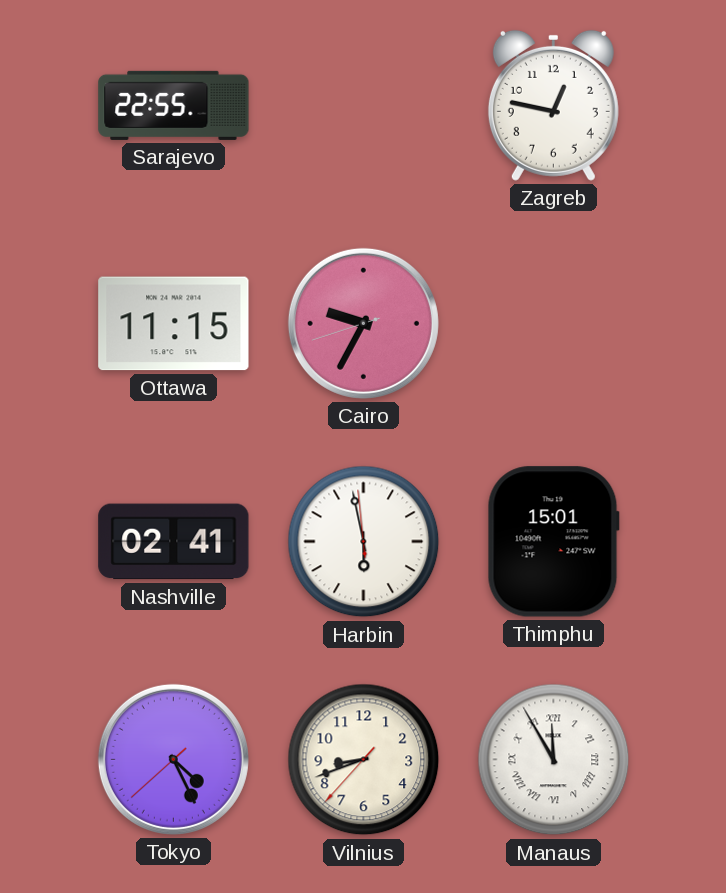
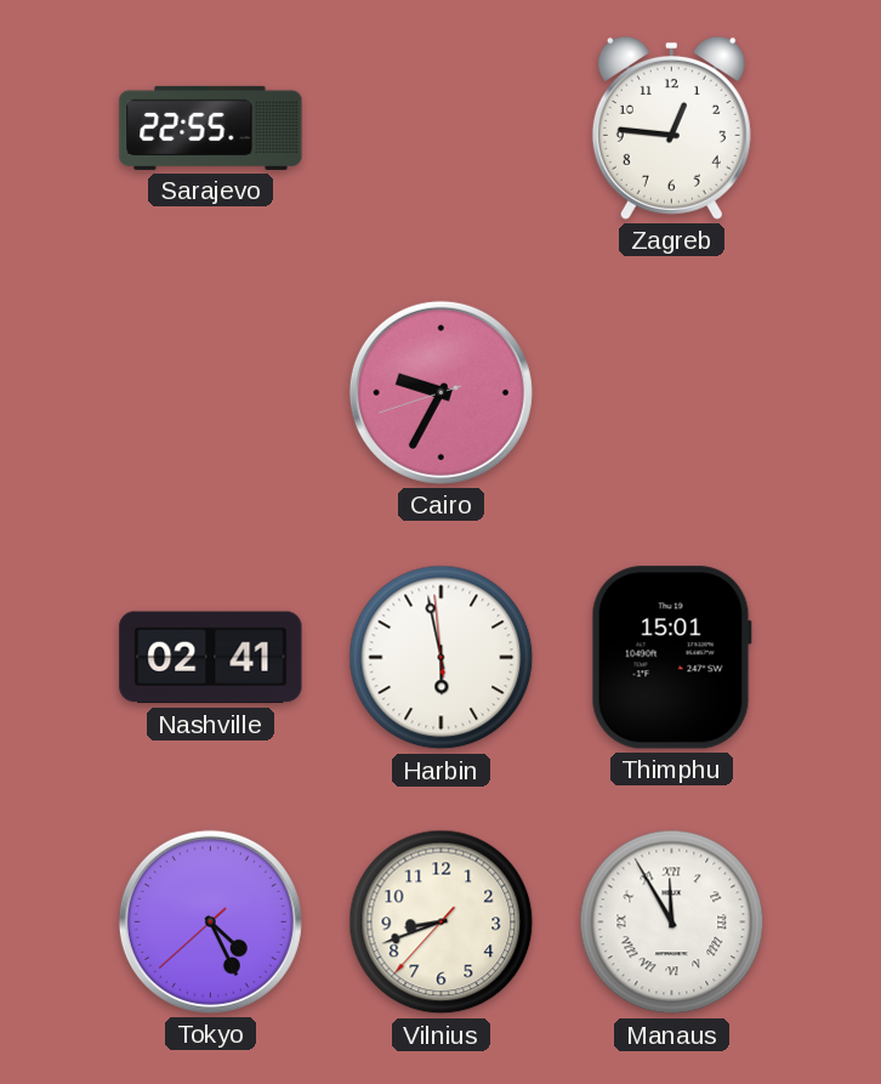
Zagreb: 12:47 -> 12:46
Ottawa: 11:15 -> none
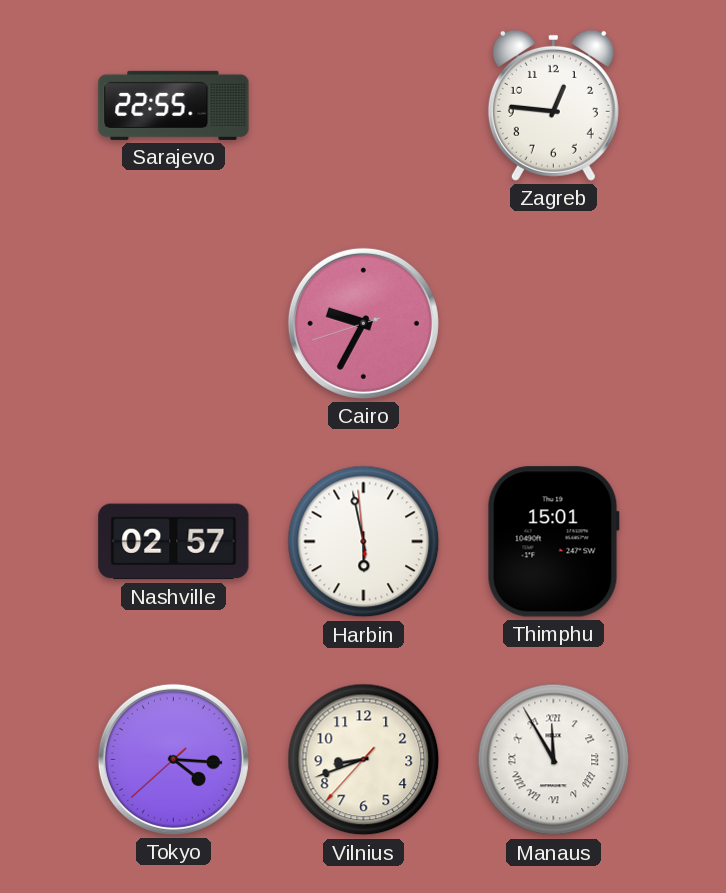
Nashville: 02:41 -> 02:57
Tokyo: 4:25 -> 4:15
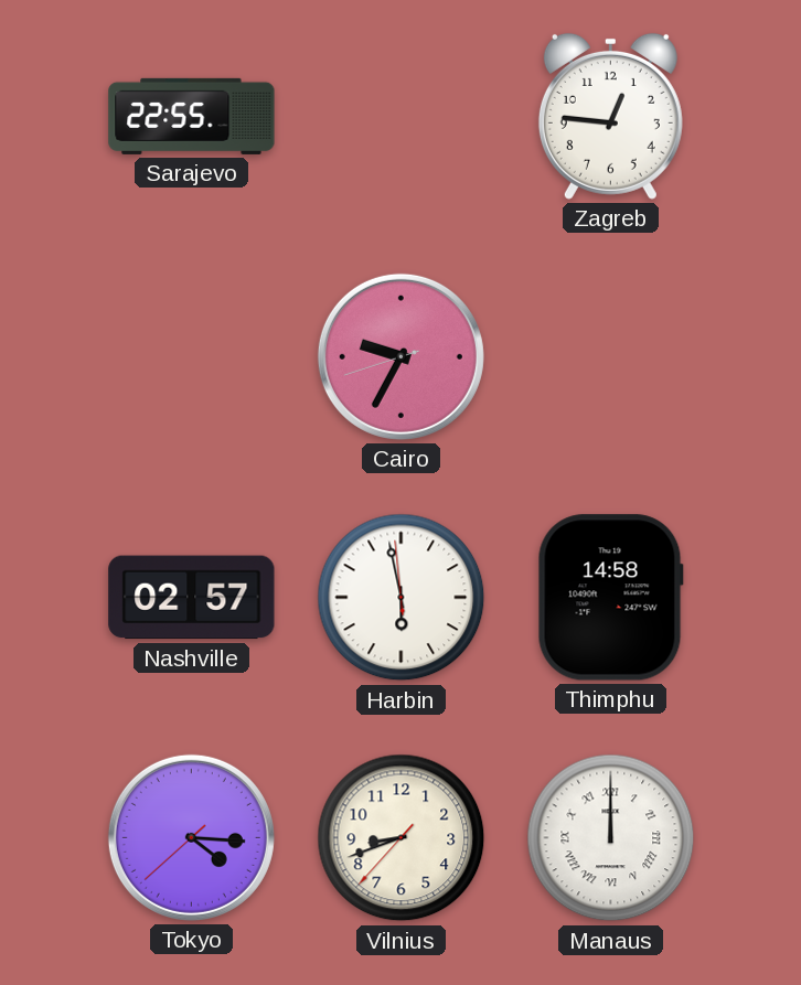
Thimphu: 15:01 -> 14:58
Manaus: 11:55 -> 12:00
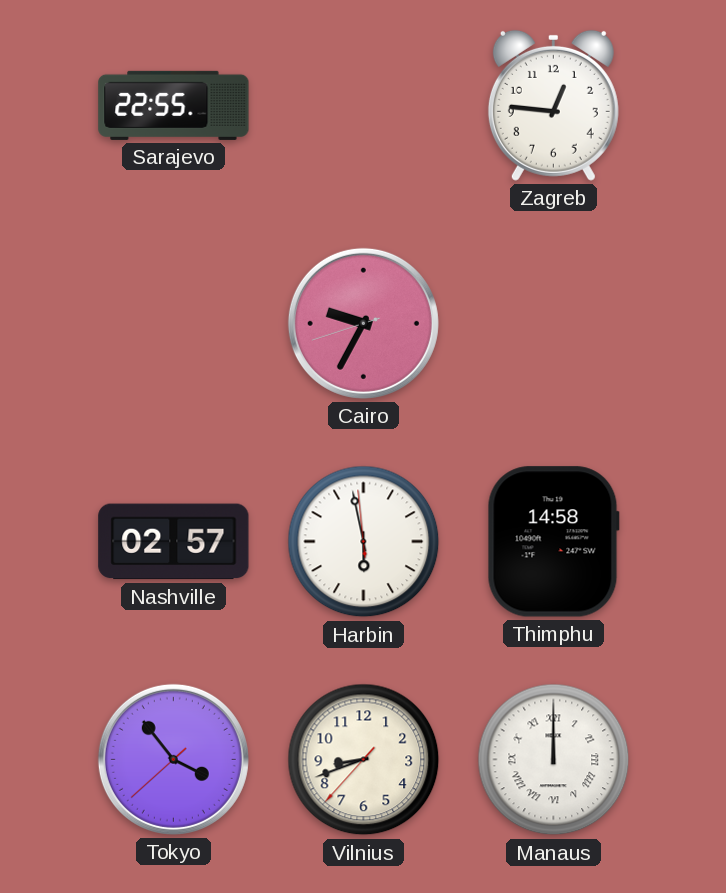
Tokyo: 4:15 -> 3:53
